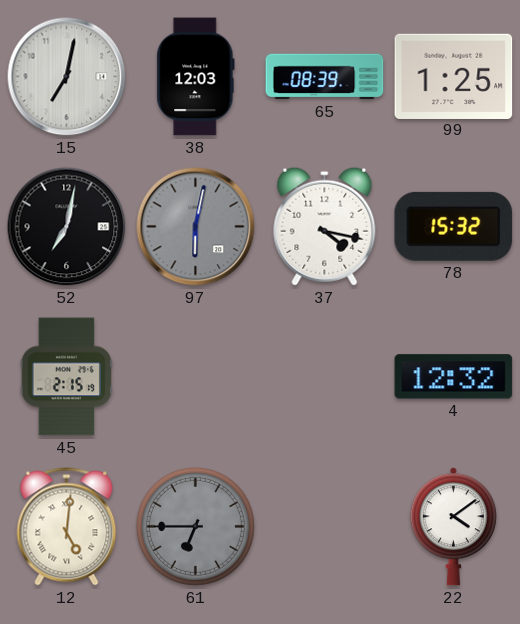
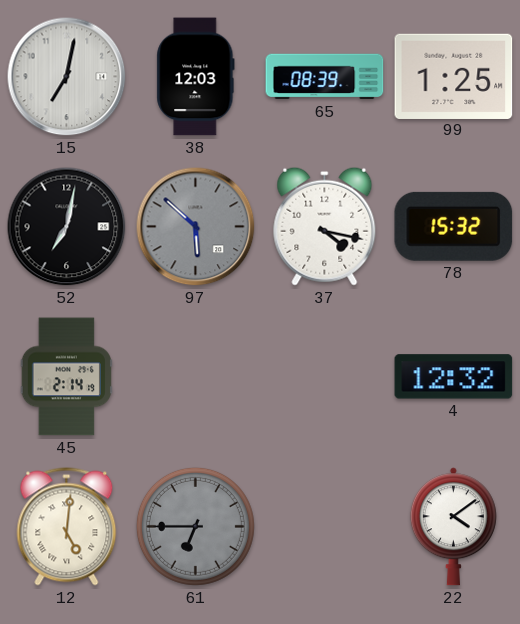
97: 6:02 -> 5:52
45: 2:15 -> 2:14
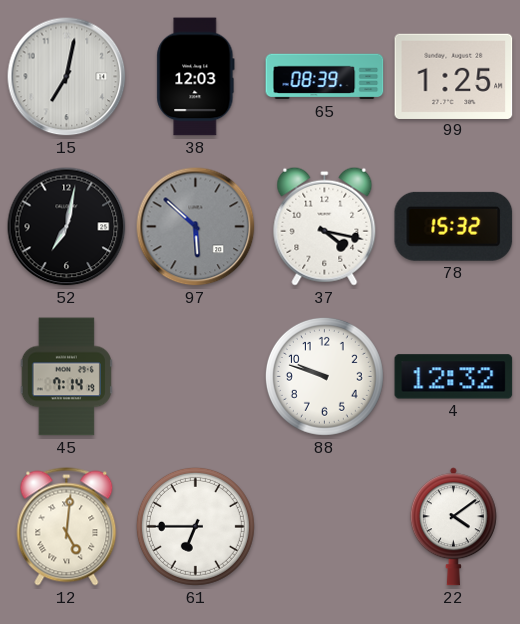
45: 2:14 -> 7:14
88: none -> 9:48
61 dial: grey -> white
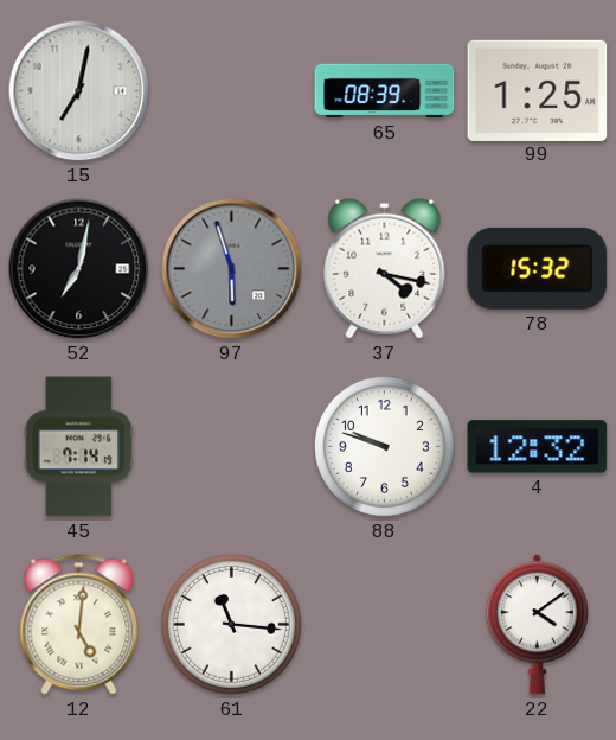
38: 12:03 -> none
97: 5:52 -> 5:57
61: 6:45 -> 11:16
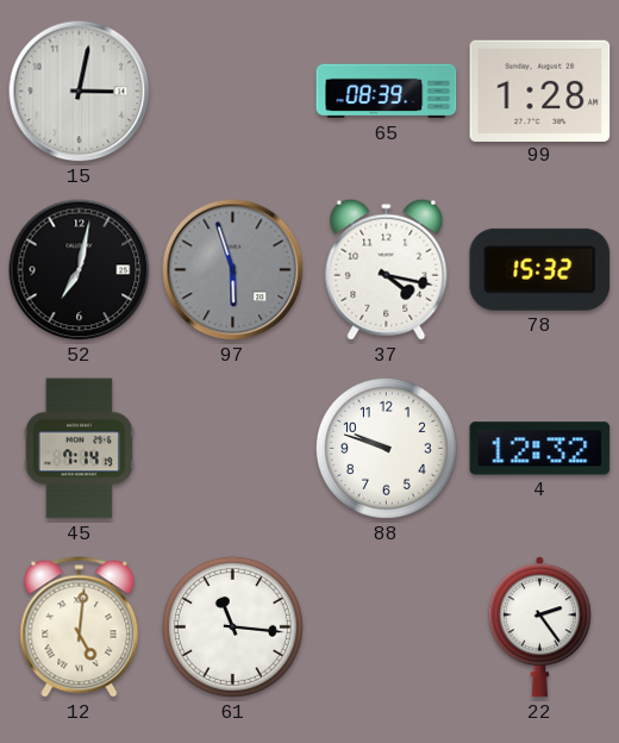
15: 7:02 -> 3:02
99: 1:25 -> 1:28
22: 4:09 -> 2:24
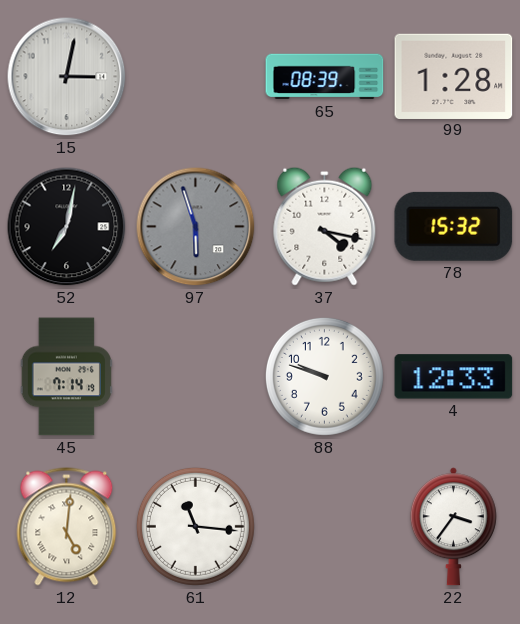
4: 12:32 -> 12:33
22: 2:24 -> 3:36
